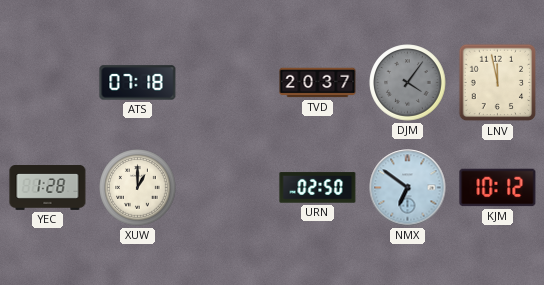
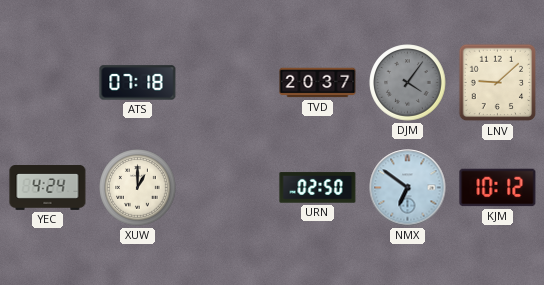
LNV: 11:58 -> 9:08
YEC: 1:28 -> 4:24
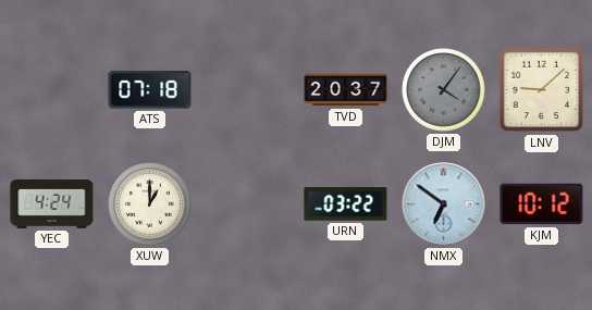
URN: 02:50 -> 03:22
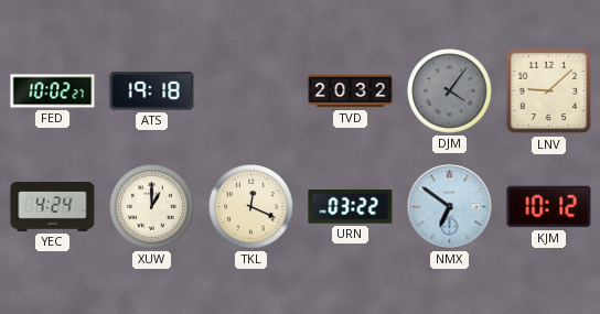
FED: none -> 10:02
ATS: 07:18 -> 19:18
TVD: 20:37 -> 20:32
TKL: none -> 12:19
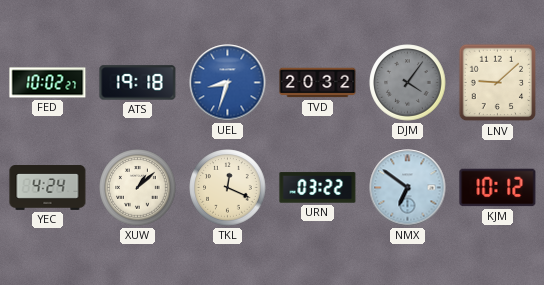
UEL: none -> 8:33
XUW: 1:00 -> 1:08
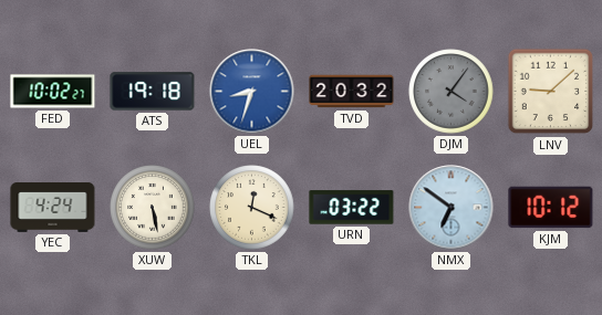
XUW: 1:08 -> 5:28
